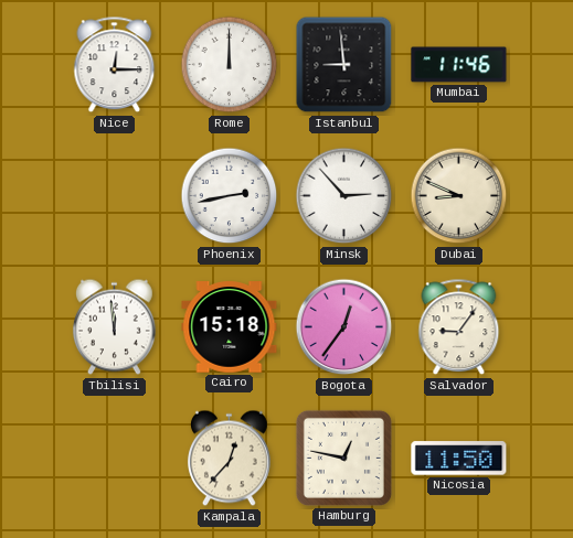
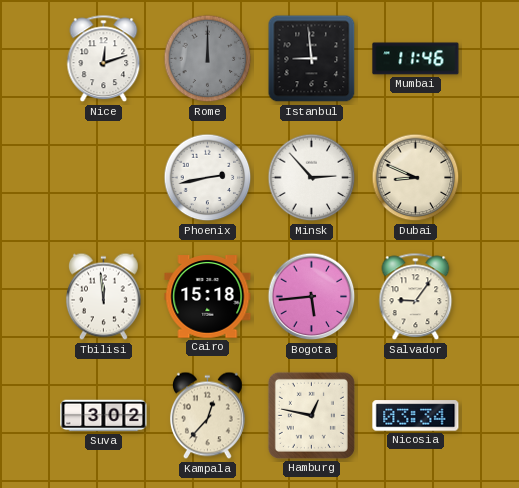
Nice: 12:15 -> 12:12
Rome dial: white -> grey
Bogota: 12:36 -> 5:44
Suva: none -> 3:02
Nicosia: 11:50 -> 03:34
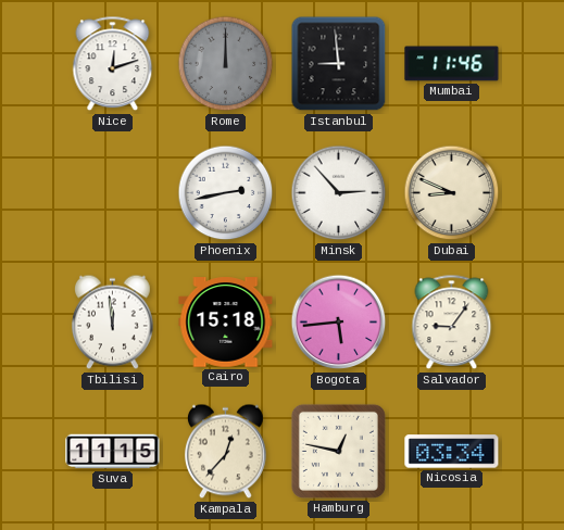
Suva: 3:02 -> 11:15
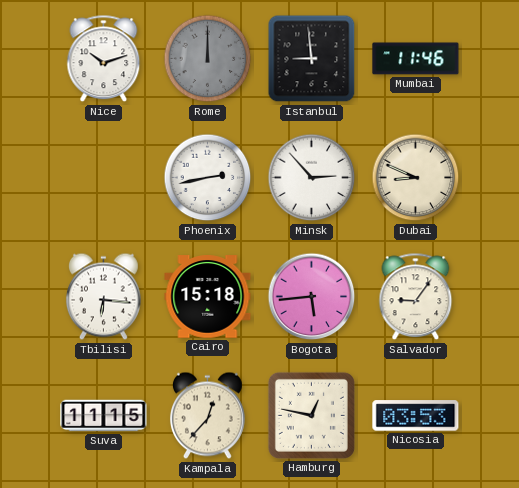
Nice: 12:12 -> 10:12
Tbilisi: 11:59 -> 6:16
Nicosia: 03:34 -> 03:53
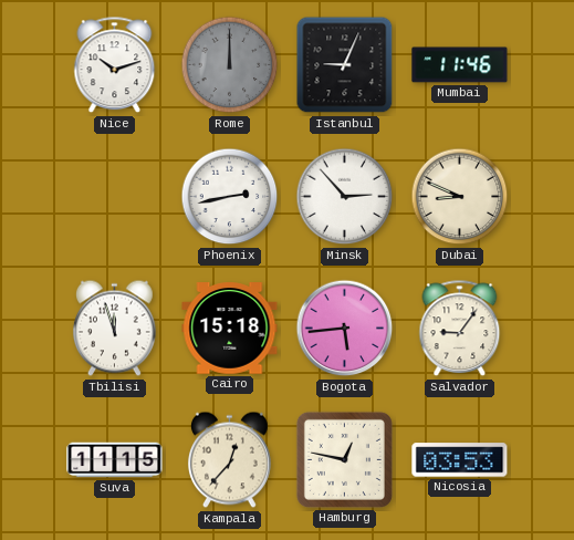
Istanbul: 8:59 -> 9:04
Tbilisi: 6:16 -> 11:57
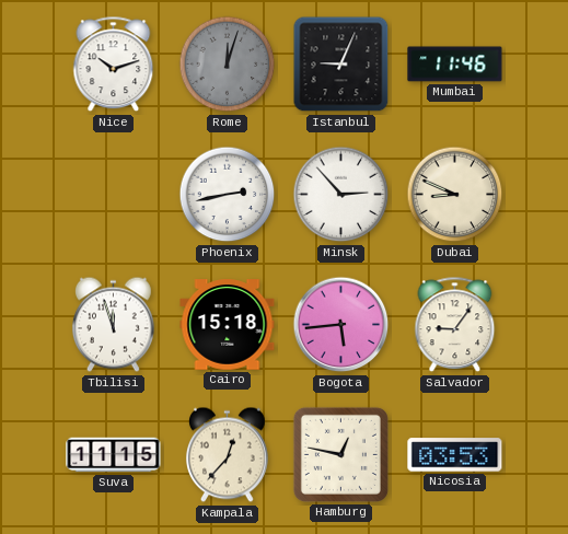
Rome: 12:00 -> 12:03
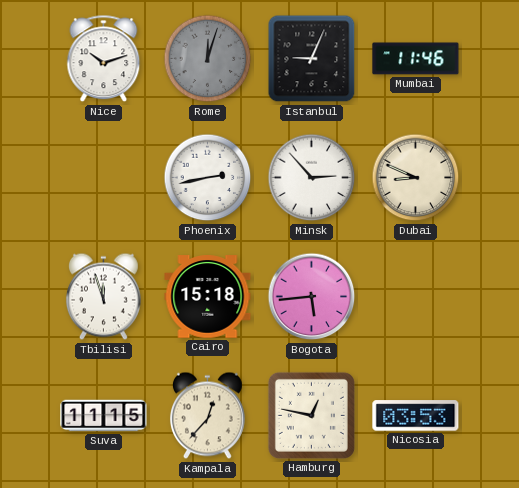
Salvador: 9:06 -> none
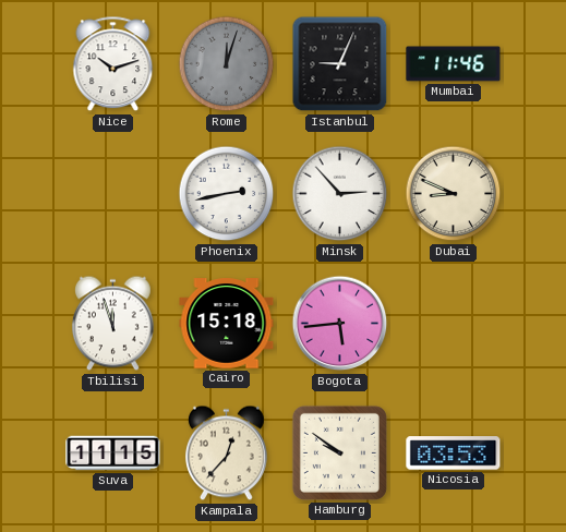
Hamburg: 12:47 -> 9:51
